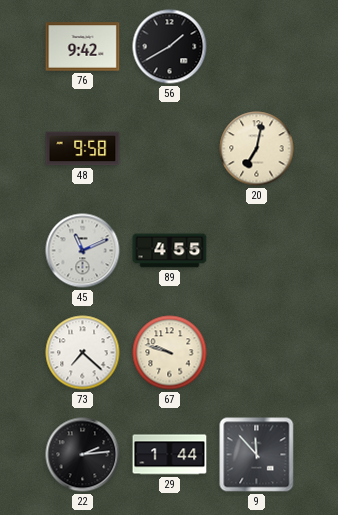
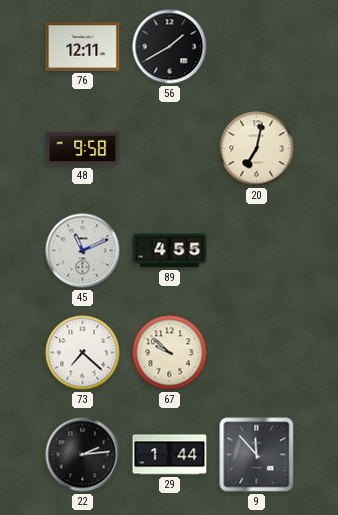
76: 9:42 -> 12:11
67: 9:48 -> 9:52
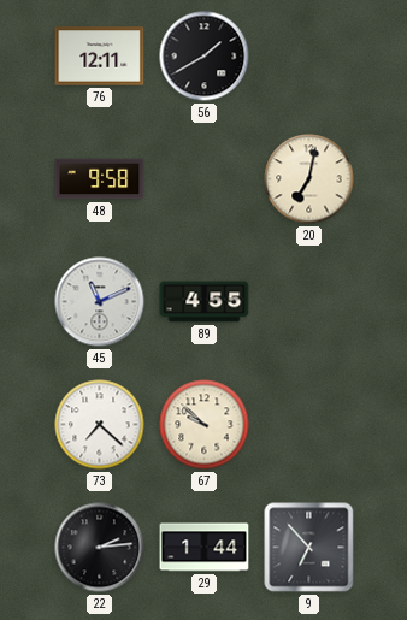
9: 11:53 -> 6:53
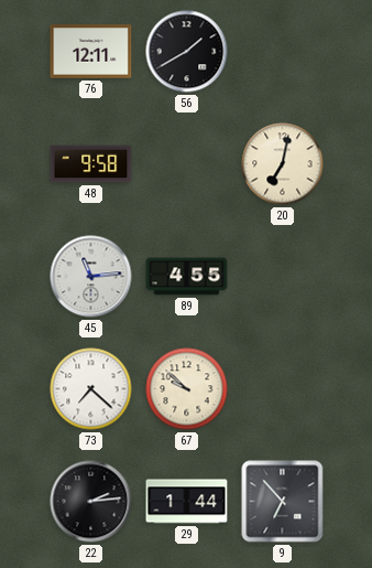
45: 11:11 -> 11:14
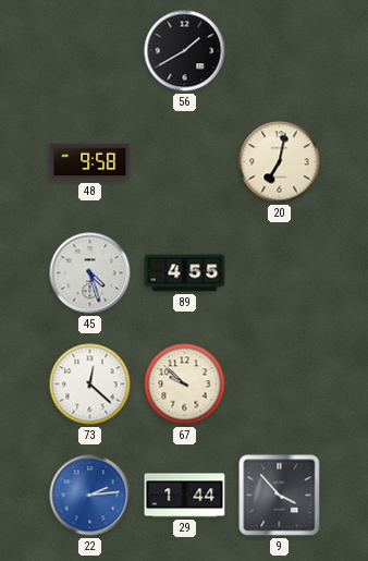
76: 12:11 -> none
45: 11:14 -> 4:27
73: 7:22 -> 12:22
22 dial: black -> blue
9: 6:53 -> 3:53
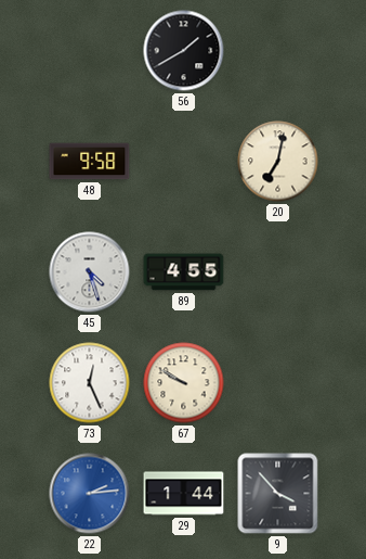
73: 12:22 -> 12:26
67: 9:52 -> 9:50
